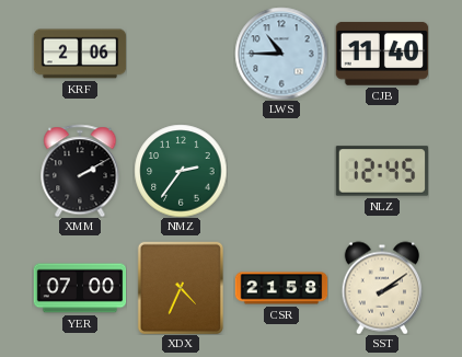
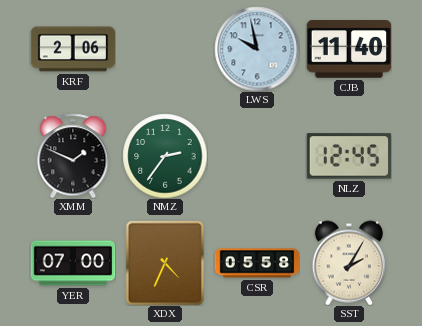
LWS: 10:45 -> 9:58
XMM: 2:10 -> 1:49
CSR: 21:58 -> 05:58
SST: 2:09 -> 2:05
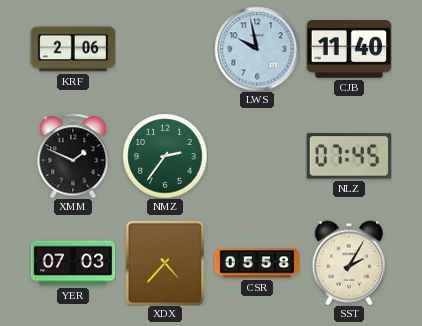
NLZ: 12:45 -> 07:45
YER: 07:00 -> 07:03
XDX: 4:34 -> 4:37
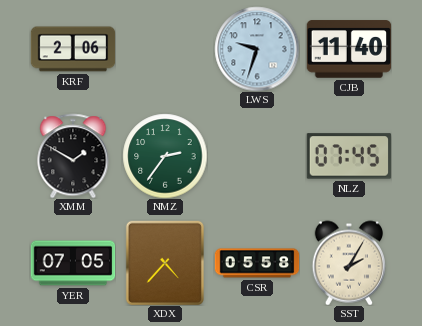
LWS: 9:58 -> 9:33
XMM: 1:49 -> 1:50
YER: 07:03 -> 07:05
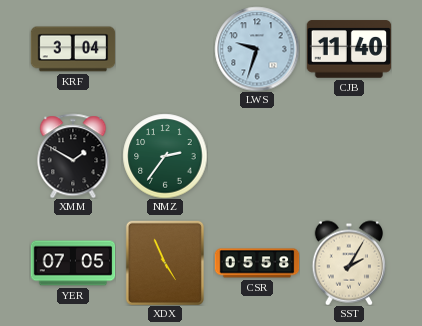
KRF: 2:06 -> 3:04
NLZ: 07:45 -> none
XDX: 4:37 -> 4:56
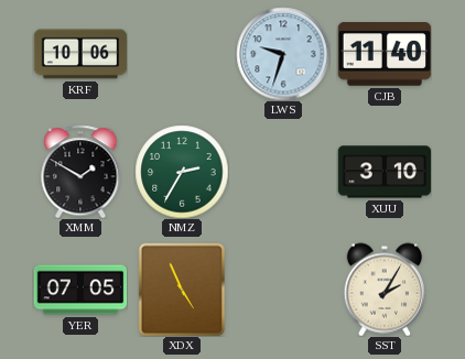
KRF: 3:04 -> 10:06
NMZ: 2:36 -> 2:35
XUU: none -> 3:10
CSR: 05:58 -> none
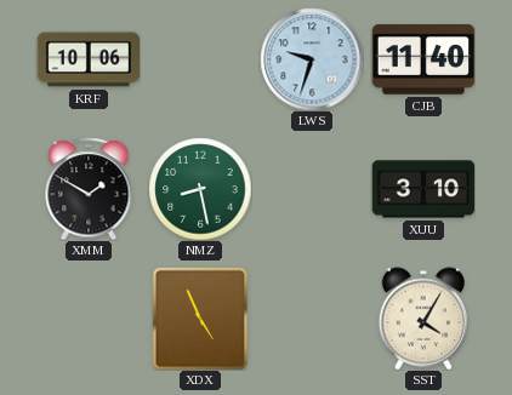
NMZ: 2:35 -> 8:28
YER: 07:05 -> none
SST: 2:05 -> 4:05
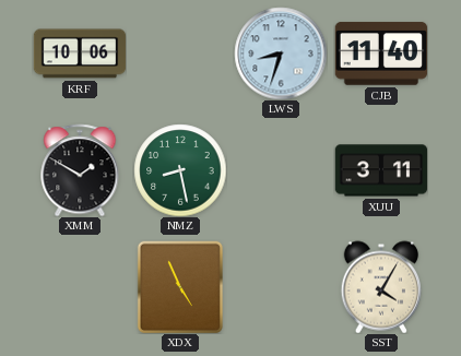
LWS: 9:33 -> 8:33
XUU: 3:10 -> 3:11
